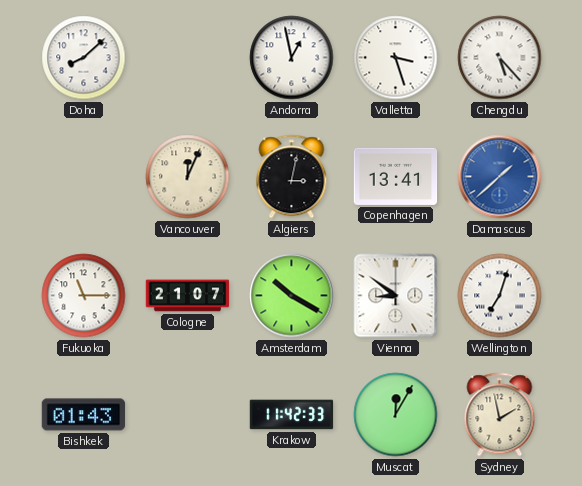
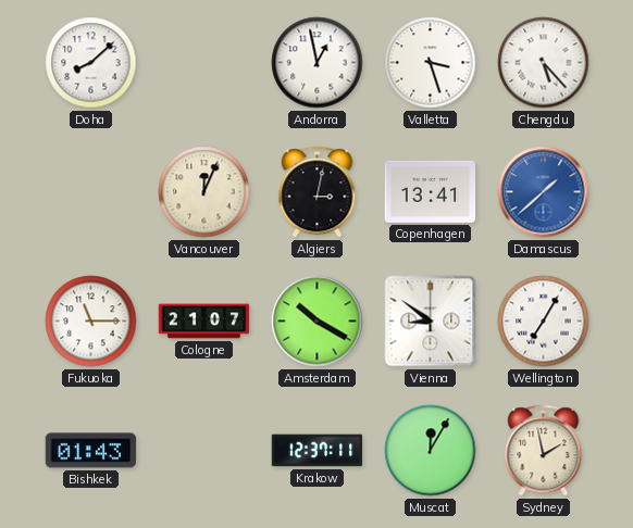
Wellington: 7:03 -> 7:05
Krakow: 11:42 -> 12:37
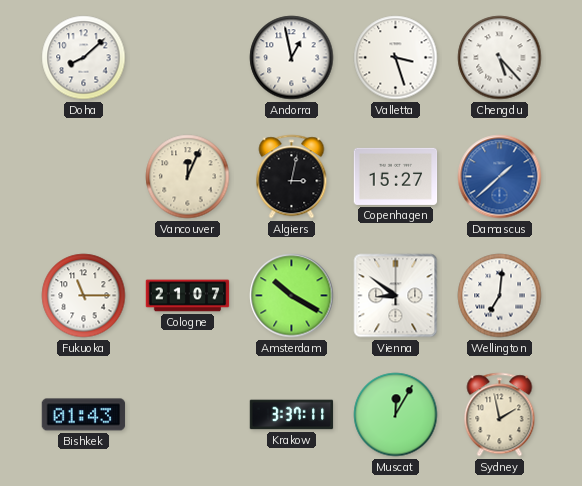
Copenhagen: 13:41 -> 15:27
Wellington: 7:05 -> 7:01
Krakow: 12:37 -> 3:37
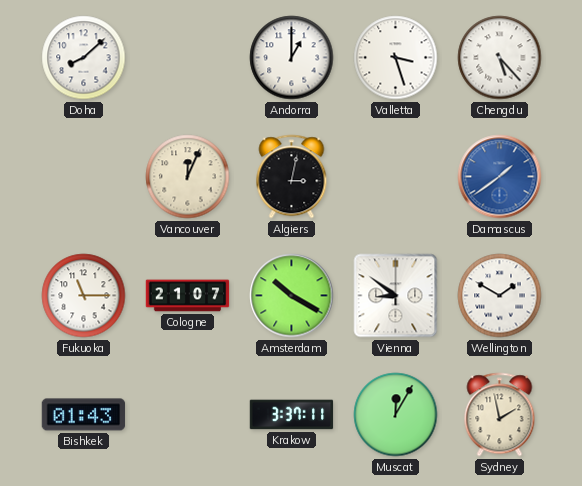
Andorra: 12:58 -> 1:00
Copenhagen: 15:27 -> none
Damascus: 1:38 -> 1:39
Wellington: 7:01 -> 1:50
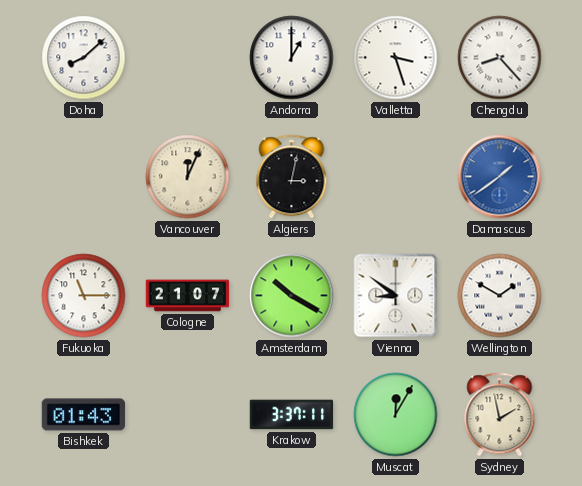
Chengdu: 5:23 -> 8:23
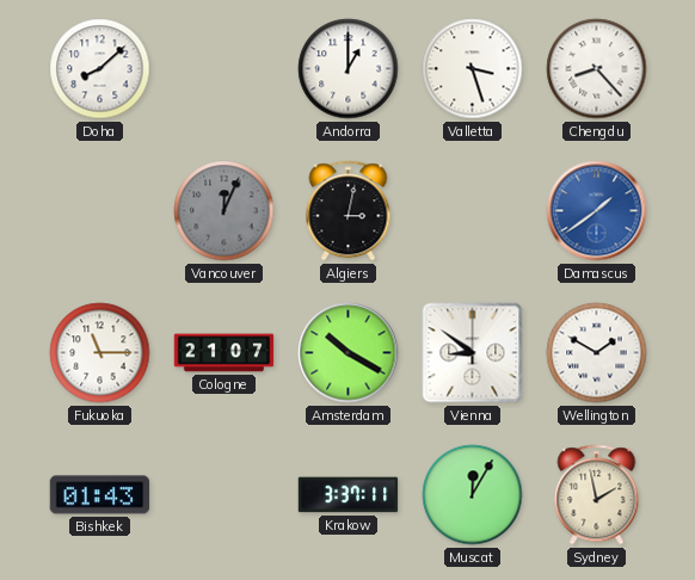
Vancouver dial: cream -> grey
